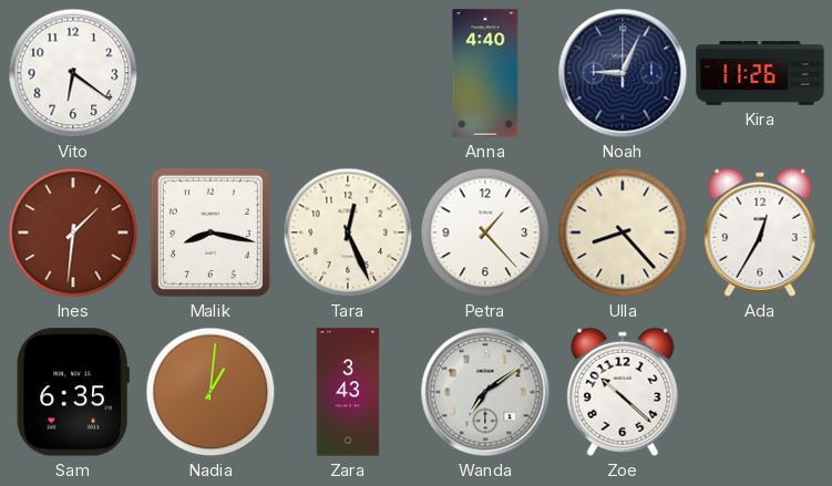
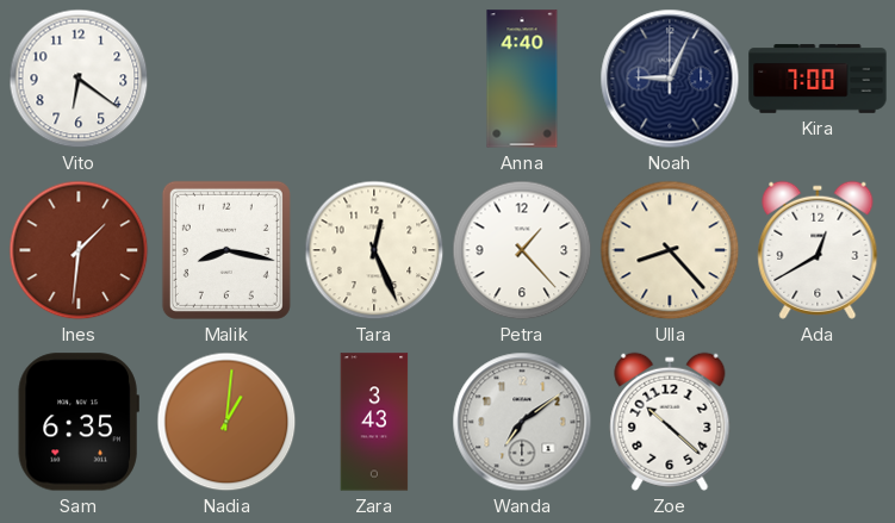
Kira: 11:26 -> 7:00
Ada: 12:35 -> 12:40
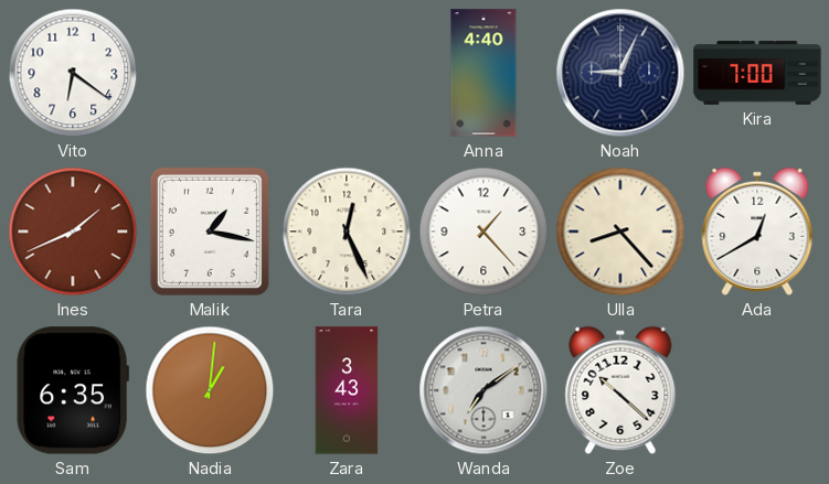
Ines: 1:31 -> 1:41
Malik: 8:17 -> 1:17
